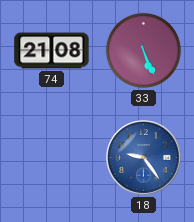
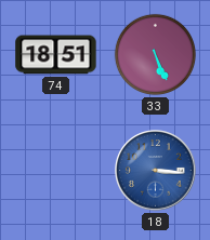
74: 21:08 -> 18:51
18: 9:24 -> 3:16
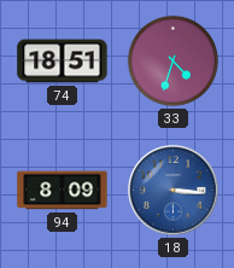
33: 5:26 -> 4:33
94: none -> 8:09
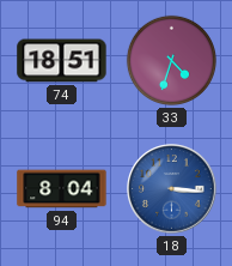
94: 8:09 -> 8:04
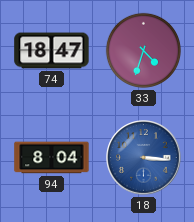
74: 18:51 -> 18:47
